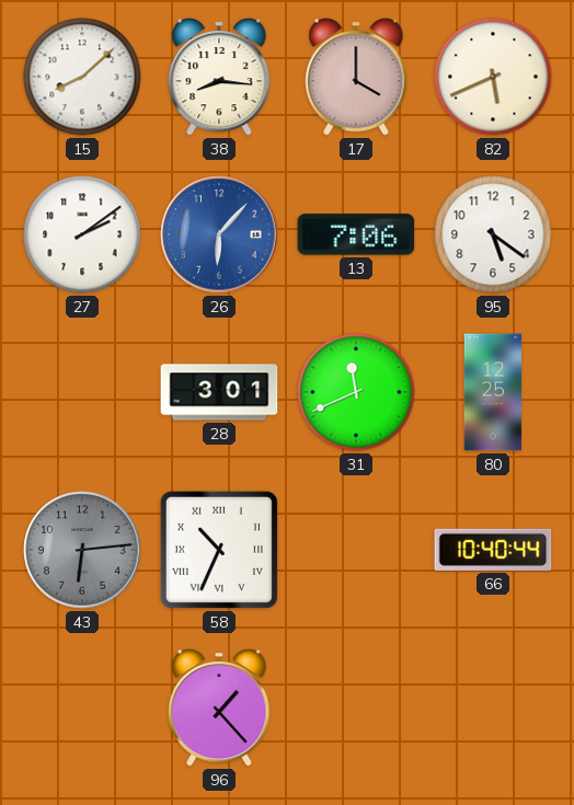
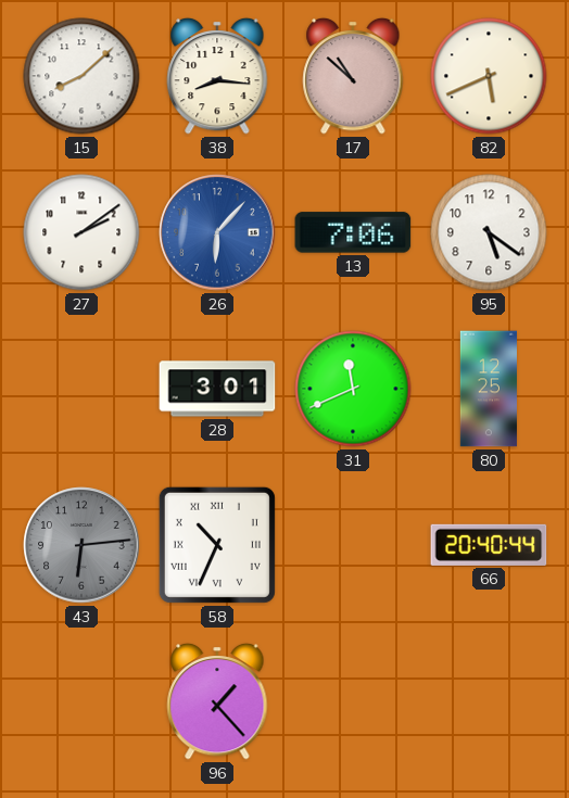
17: 4:00 -> 10:52
66: 10:40 -> 20:40
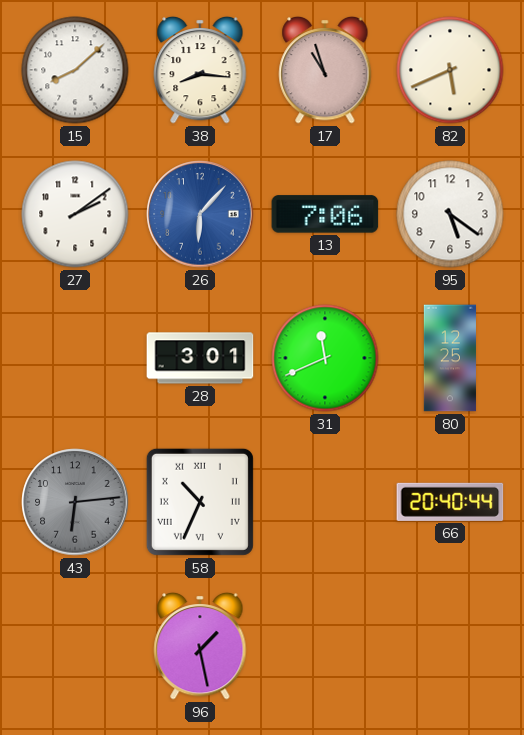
17: 10:52 -> 10:57
96: 1:23 -> 1:28
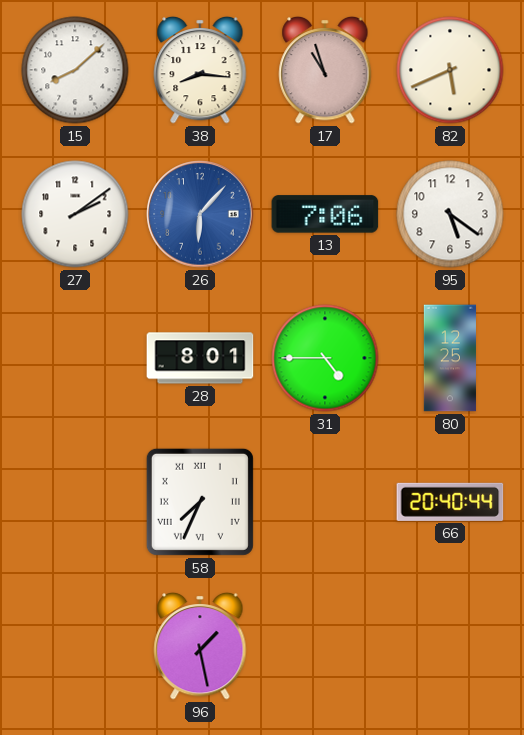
28: 3:01 -> 8:01
31: 11:41 -> 4:45
43: 6:14 -> none
58: 10:34 -> 7:34
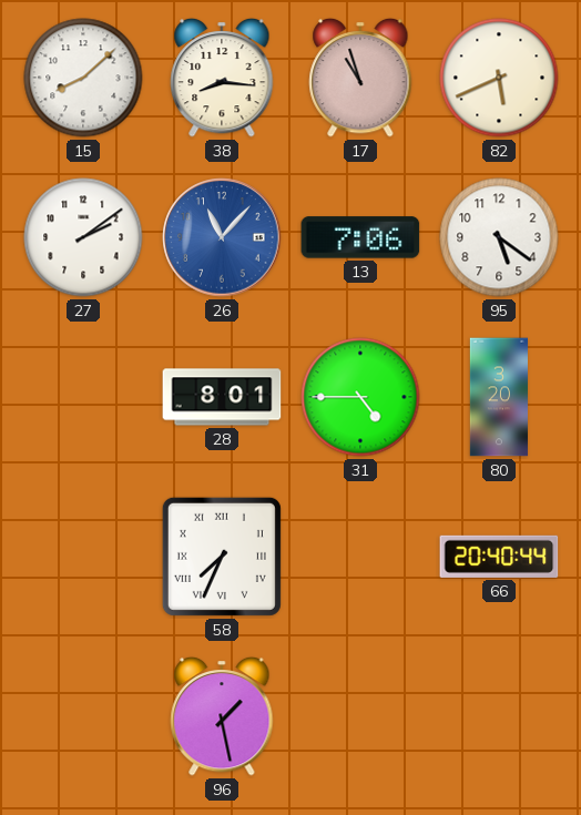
26: 6:07 -> 11:07
80: 12:25 -> 3:20
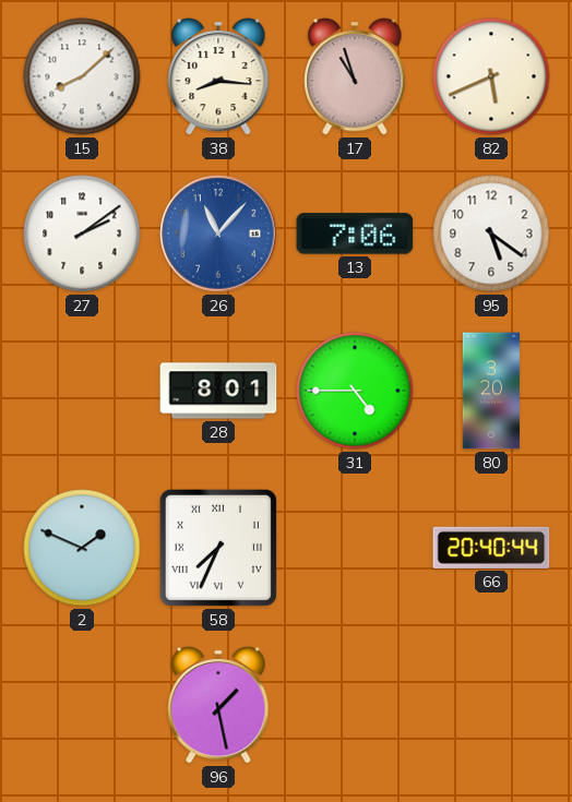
2: none -> 1:49
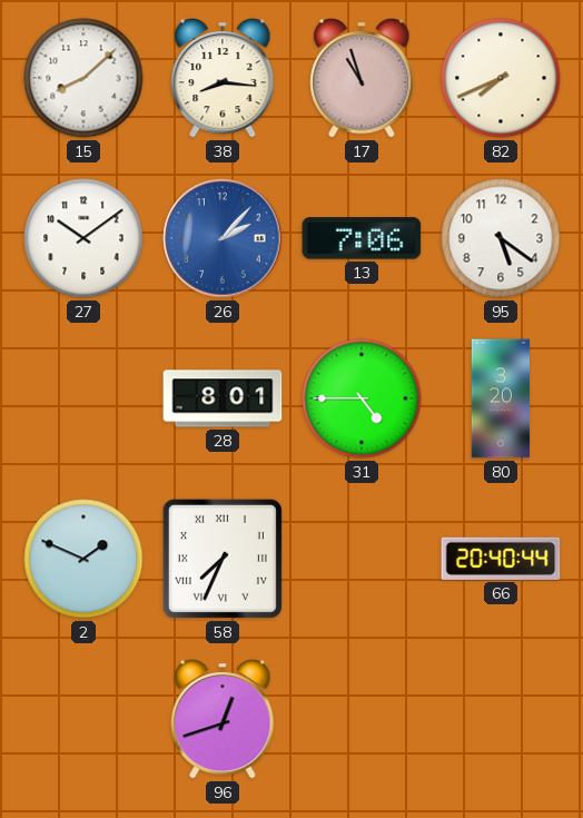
82: 5:41 -> 7:41
27: 2:09 -> 10:09
26: 11:07 -> 2:07
96: 1:28 -> 12:42
